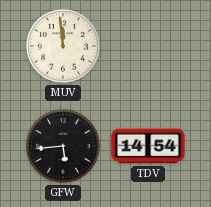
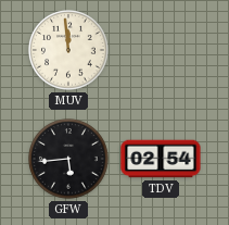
TDV: 14:54 -> 02:54
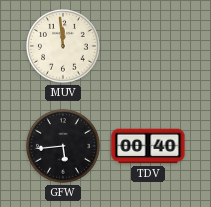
TDV: 02:54 -> 00:40
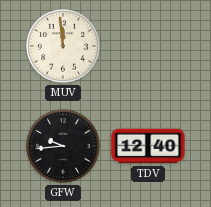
GFW: 5:44 -> 9:44
TDV: 00:40 -> 12:40
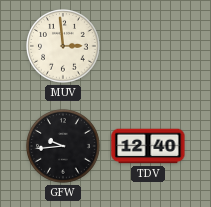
MUV: 11:59 -> 2:59
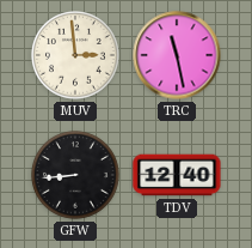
TRC: none -> 11:28
GFW: 9:44 -> 8:44
